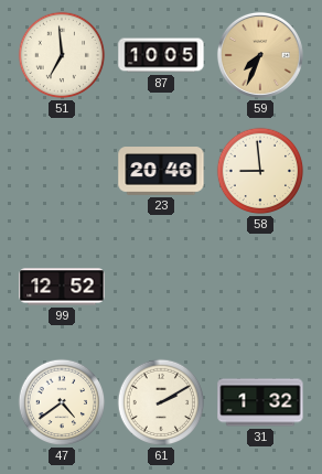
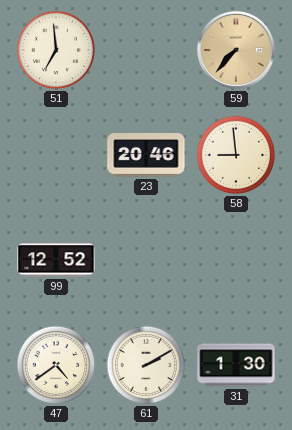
87: 10:05 -> none
59: 7:34 -> 7:37
31: 1:32 -> 1:30
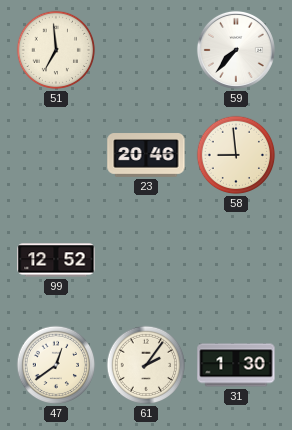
59 dial: champagne -> white
47: 4:39 -> 12:39
61: 2:10 -> 2:06
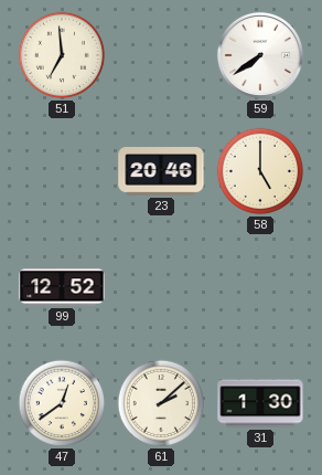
59: 7:37 -> 7:39
58: 8:59 -> 5:00
61: 2:06 -> 2:08
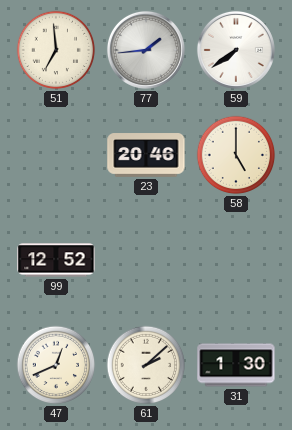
77: none -> 1:44
47: 12:39 -> 12:41
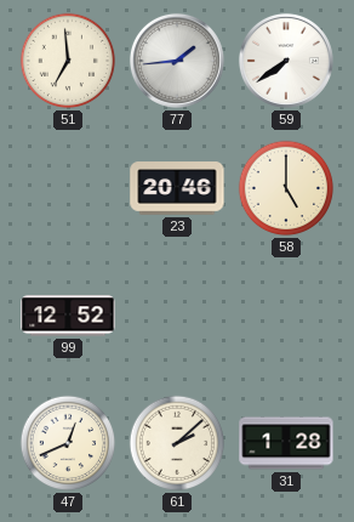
31: 1:30 -> 1:28
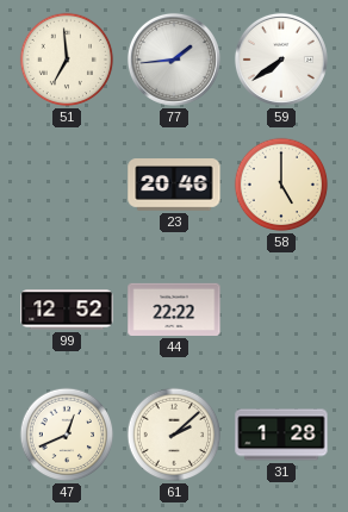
44: none -> 22:22
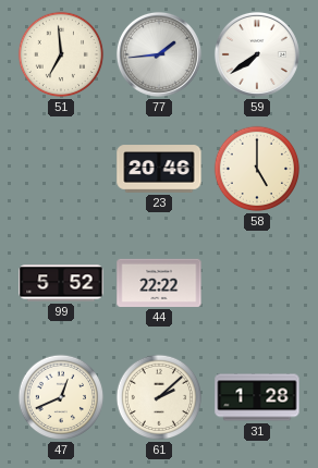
99: 12:52 -> 5:52
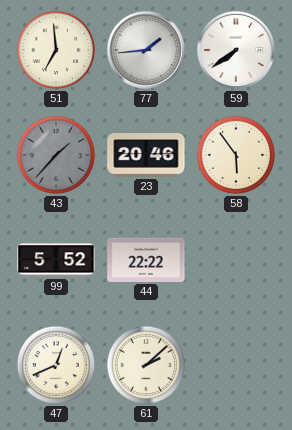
43: none -> 1:37
58: 5:00 -> 5:54
31: 1:28 -> none
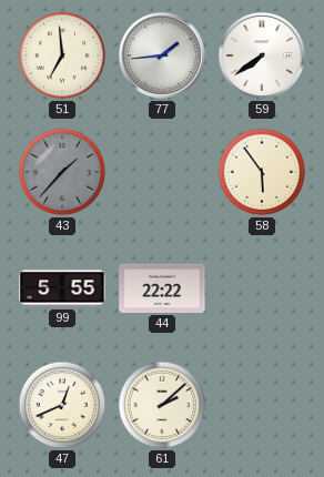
23: 20:46 -> none
99: 5:52 -> 5:55
